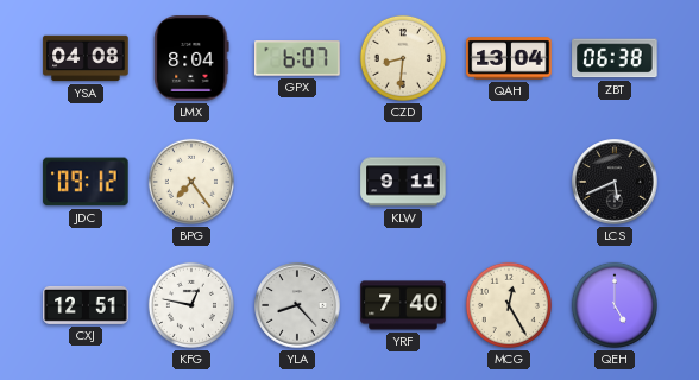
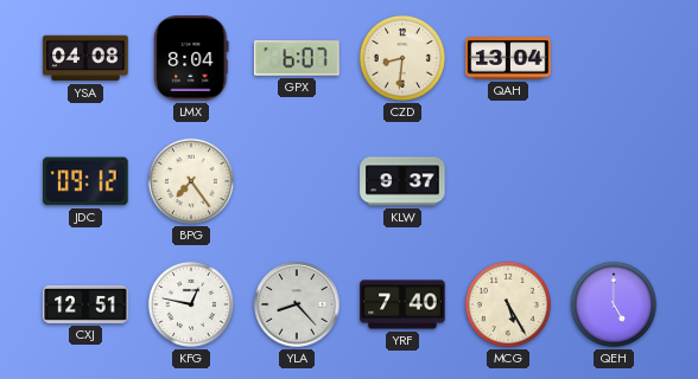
ZBT: 06:38 -> none
KLW: 9:11 -> 9:37
LCS: 5:41 -> none
MCG: 12:25 -> 5:25
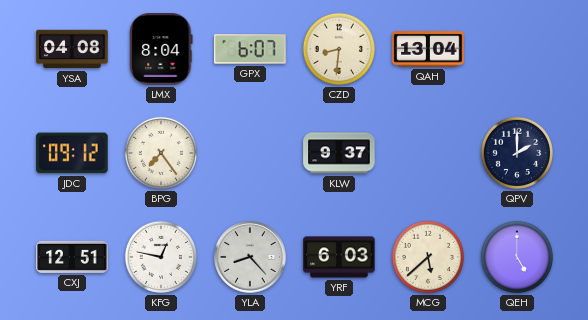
QPV: none -> 2:00
YRF: 7:40 -> 6:03
MCG: 5:25 -> 5:38
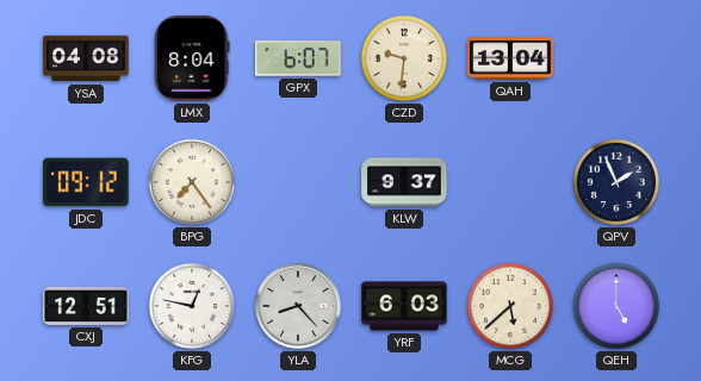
CZD: 8:31 -> 9:31
QPV: 2:00 -> 1:56
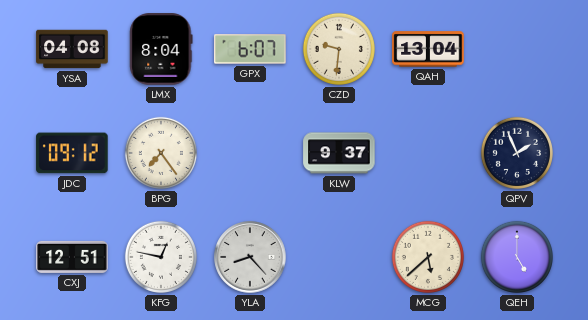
YRF: 6:03 -> none
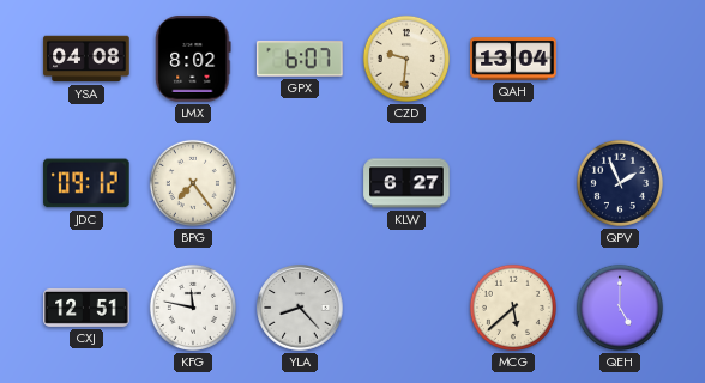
LMX: 8:04 -> 8:02
KLW: 9:37 -> 6:27
KFG: 12:47 -> 11:47
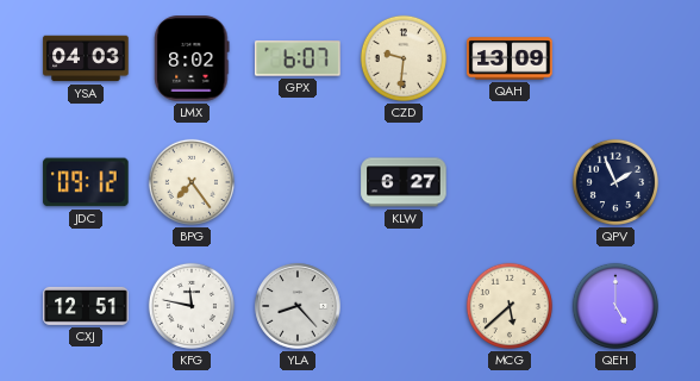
YSA: 04:08 -> 04:03
QAH: 13:04 -> 13:09
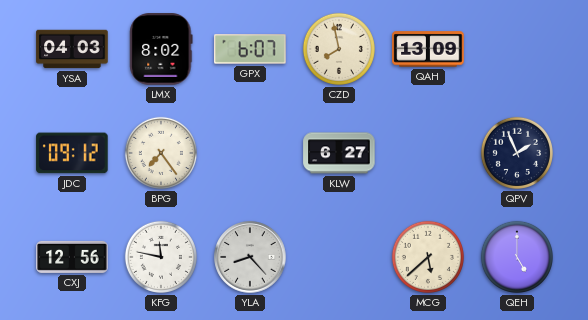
CZD: 9:31 -> 7:58
CXJ: 12:51 -> 12:56
